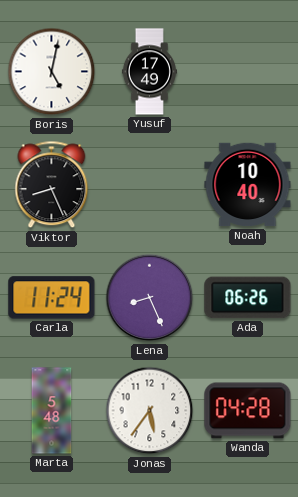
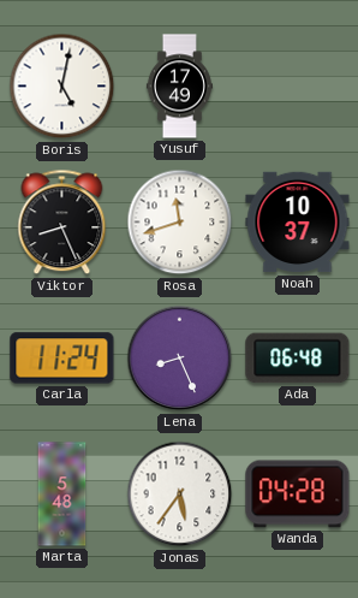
Rosa: none -> 11:42
Noah: 10:40 -> 10:37
Ada: 06:26 -> 06:48
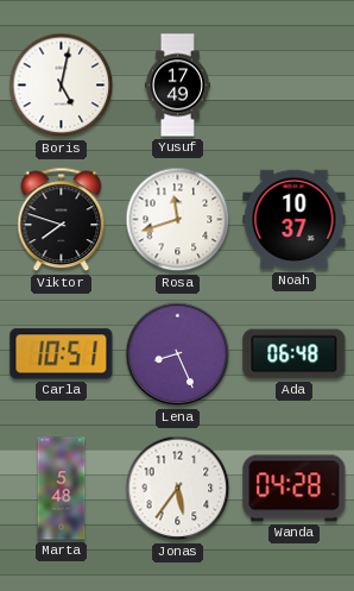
Viktor: 8:26 -> 7:48
Carla: 11:24 -> 10:51
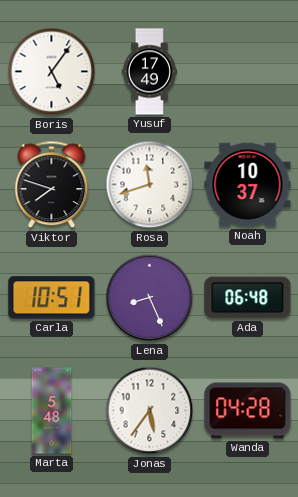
Boris: 5:02 -> 5:06
